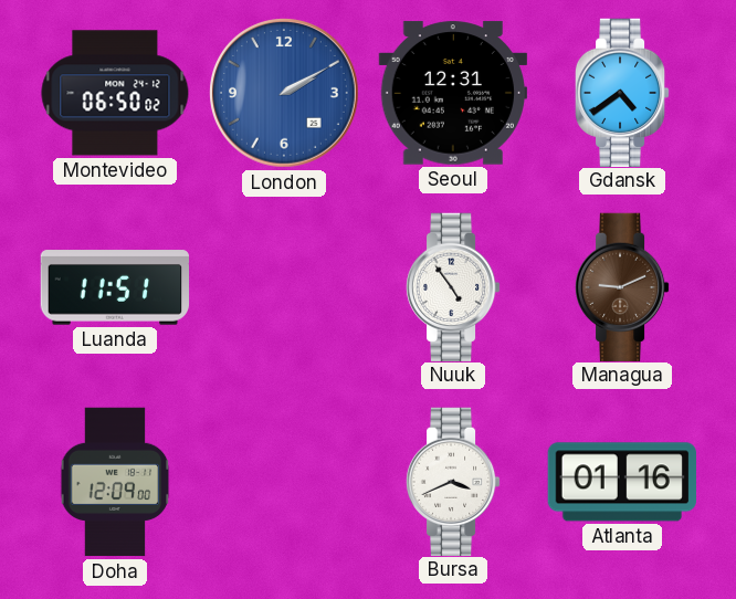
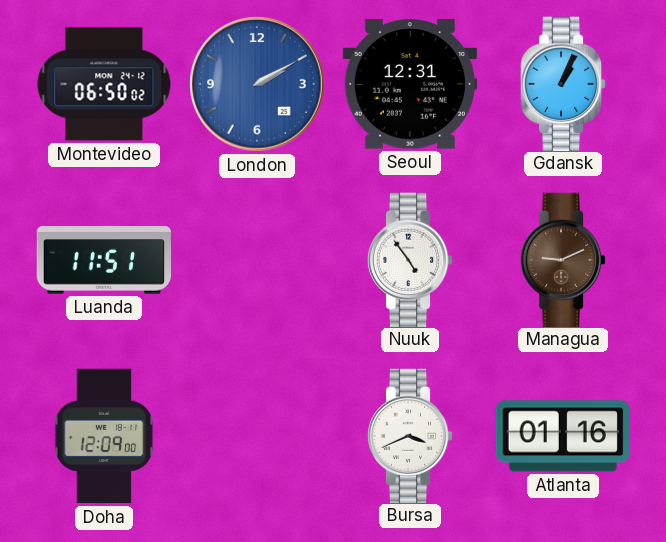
Gdansk: 4:39 -> 1:04
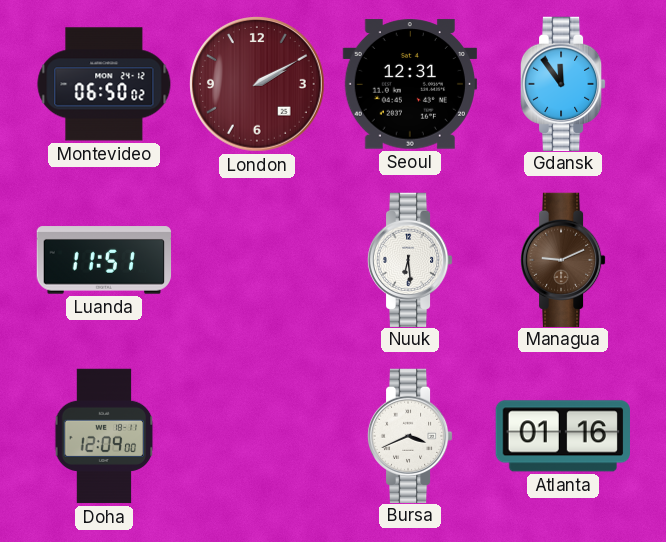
London dial: blue -> burgundy
Gdansk: 1:04 -> 11:54
Nuuk: 4:54 -> 6:29
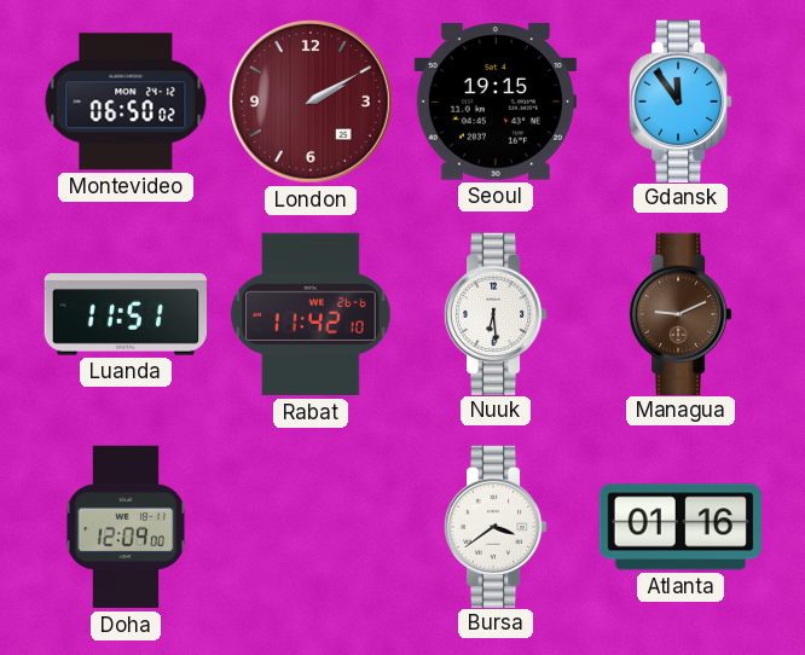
Seoul: 12:31 -> 19:15
Rabat: none -> 11:42
Bursa: 3:41 -> 3:39
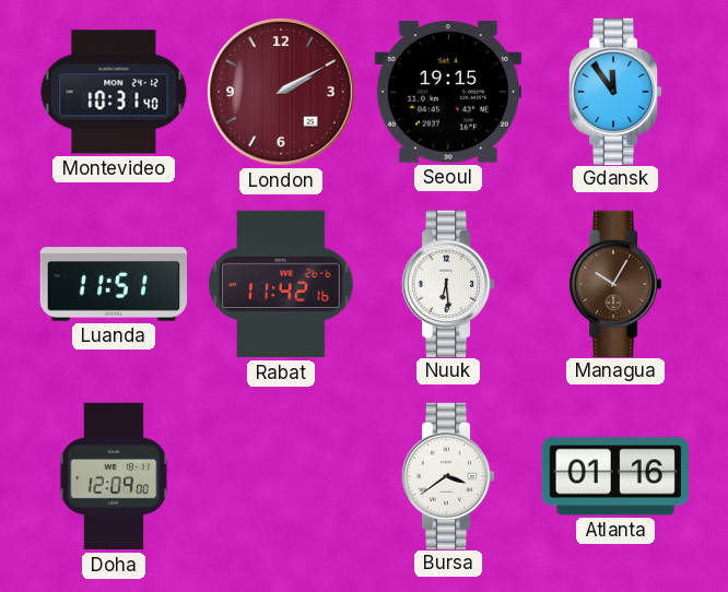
Montevideo: 06:50 -> 10:31
Rabat: 11:42:10 -> 11:42:16
Managua: 9:11 -> 10:05
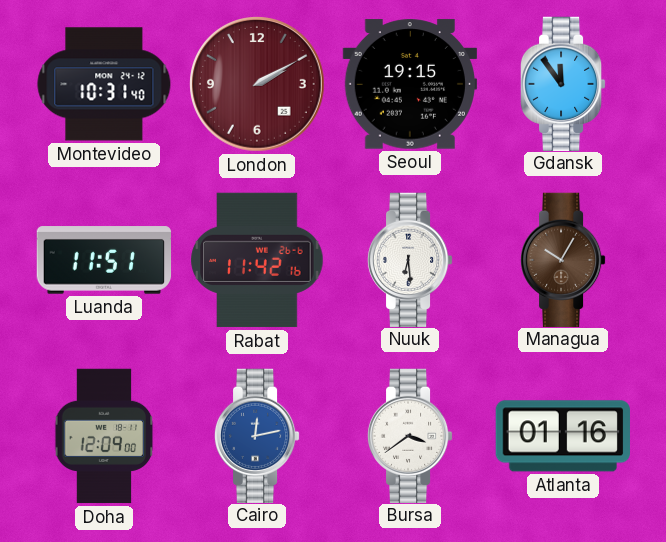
Cairo: none -> 12:13
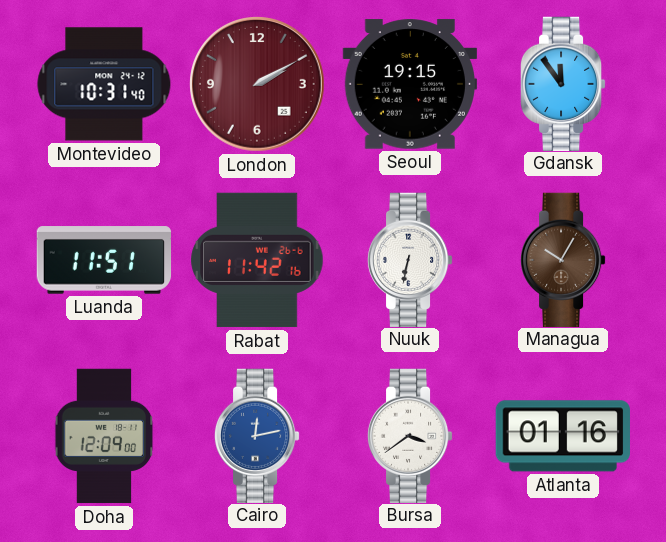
Nuuk: 6:29 -> 6:32
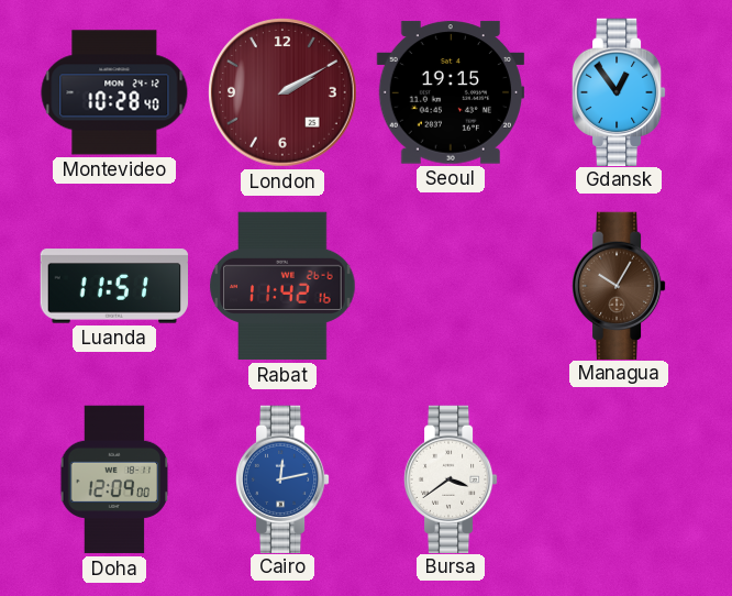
Montevideo: 10:31 -> 10:28
Gdansk: 11:54 -> 12:54
Nuuk: 6:32 -> none
Atlanta: 01:16 -> none
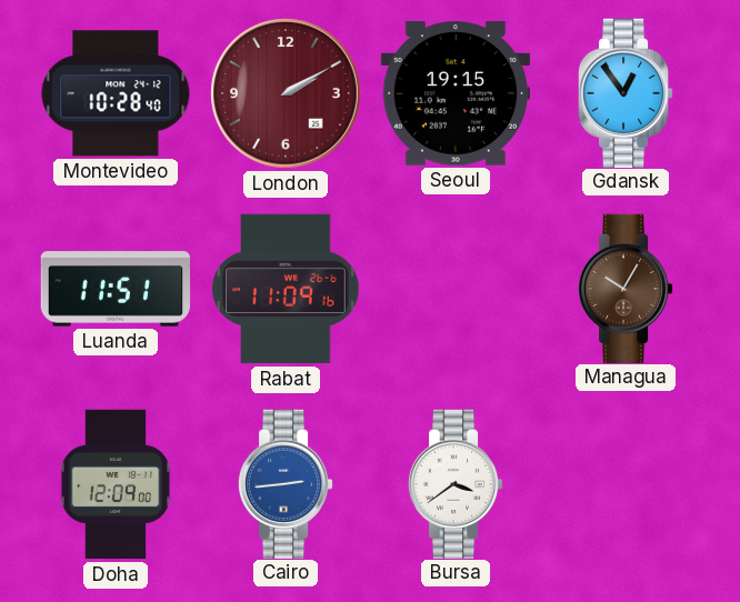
Rabat: 11:42 -> 11:09
Cairo: 12:13 -> 2:44
